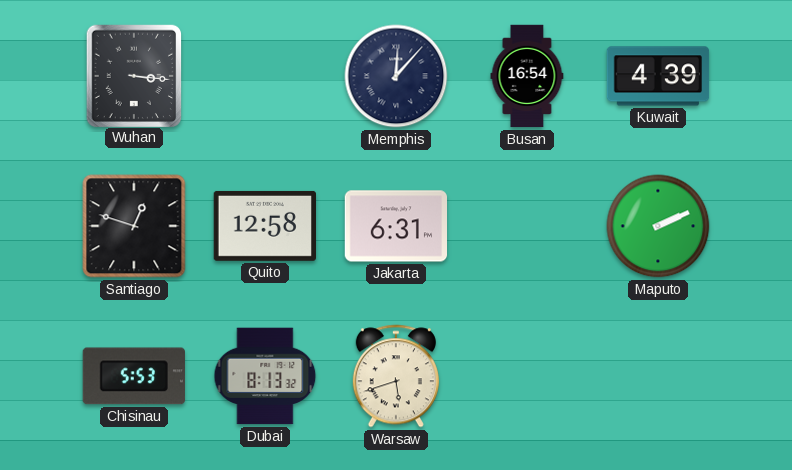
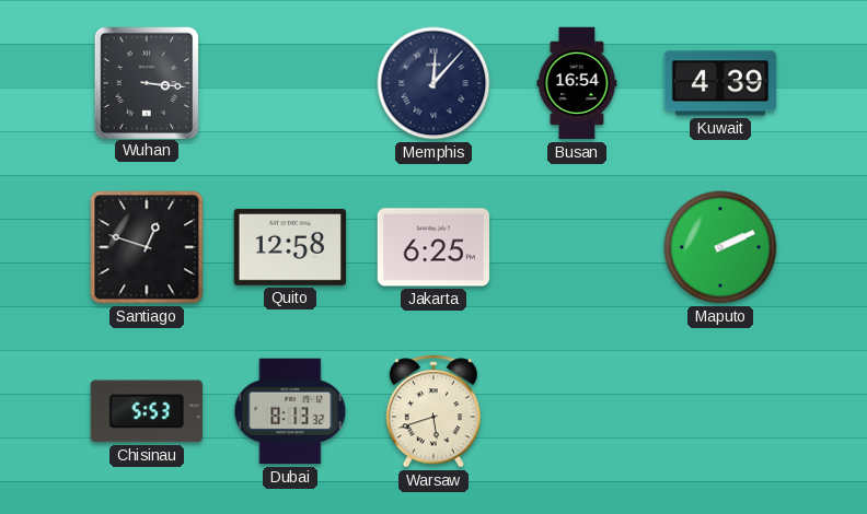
Jakarta: 6:31 -> 6:25
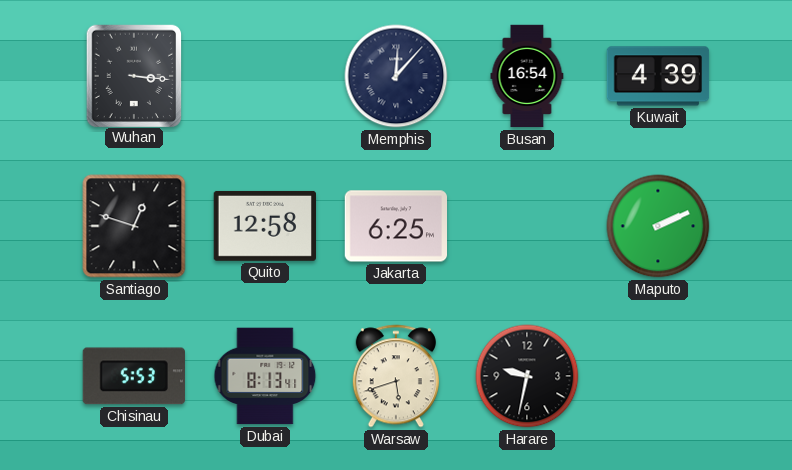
Dubai: 8:13:32 -> 8:13:41
Harare: none -> 9:32
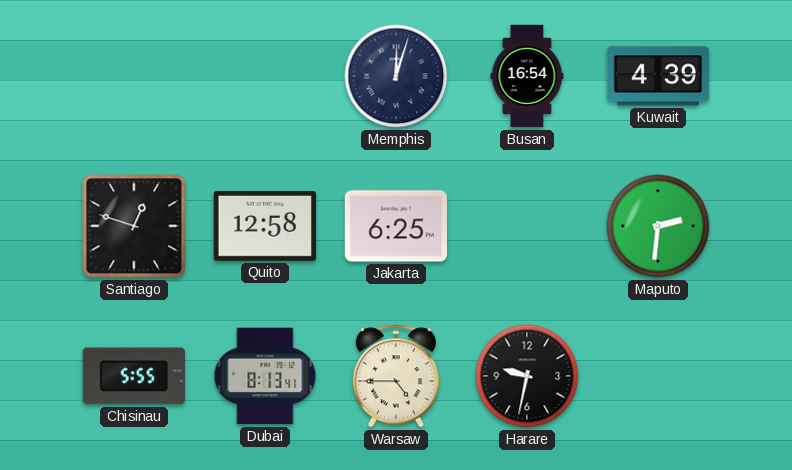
Wuhan: 3:16 -> none
Memphis: 12:07 -> 12:03
Maputo: 2:11 -> 2:31
Chisinau: 5:53 -> 5:55
Warsaw: 5:42 -> 4:45
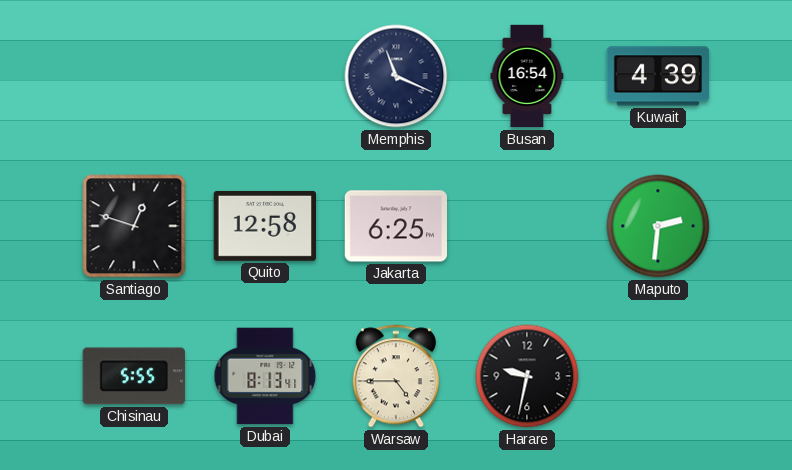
Memphis: 12:03 -> 11:19
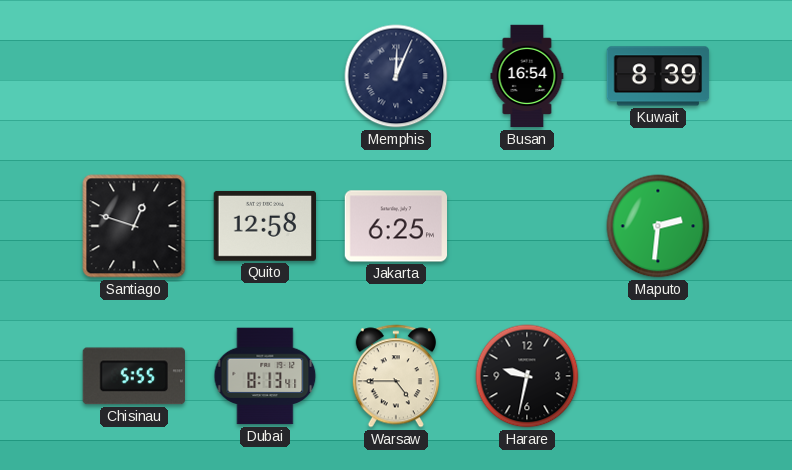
Memphis: 11:19 -> 12:04
Kuwait: 4:39 -> 8:39
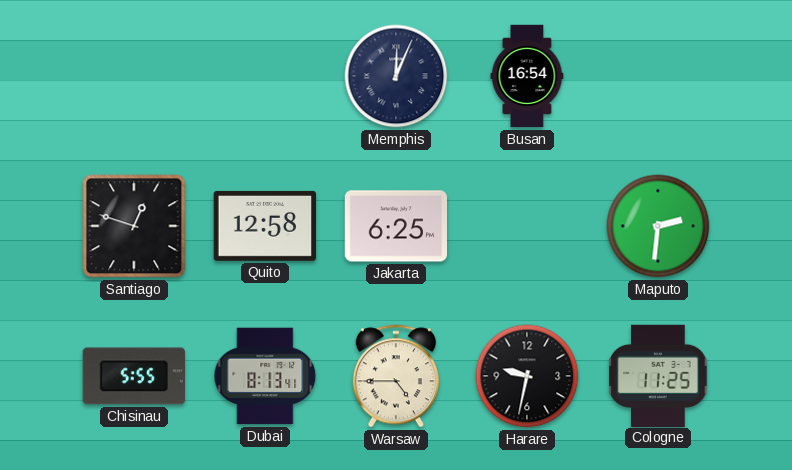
Kuwait: 8:39 -> none
Cologne: none -> 11:25
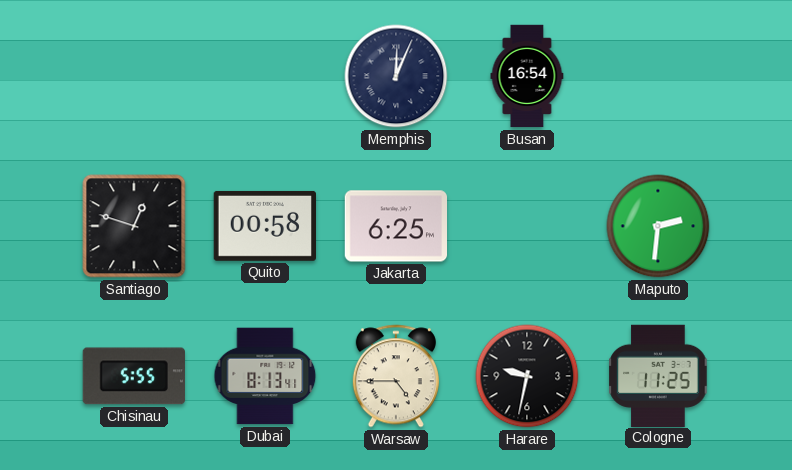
Quito: 12:58 -> 00:58
